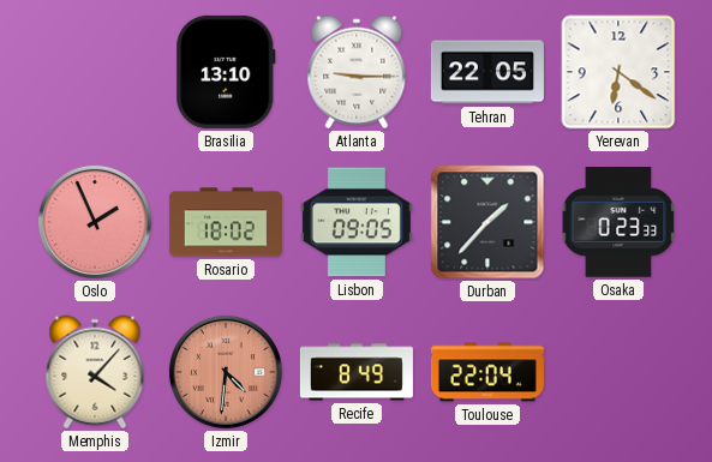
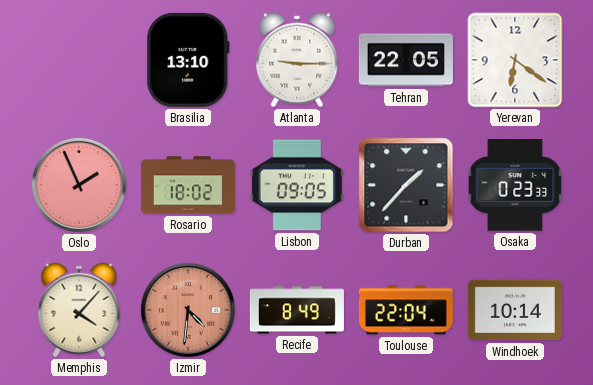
Windhoek: none -> 10:14
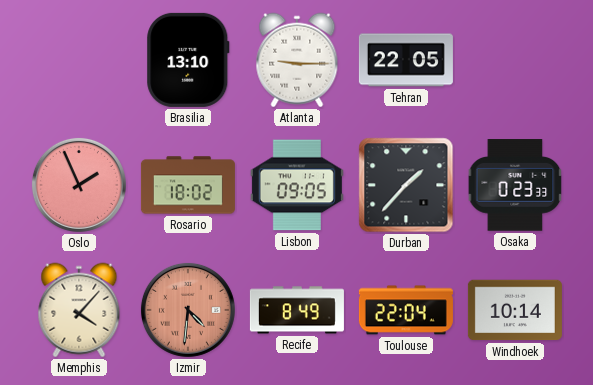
Yerevan: 6:21 -> none
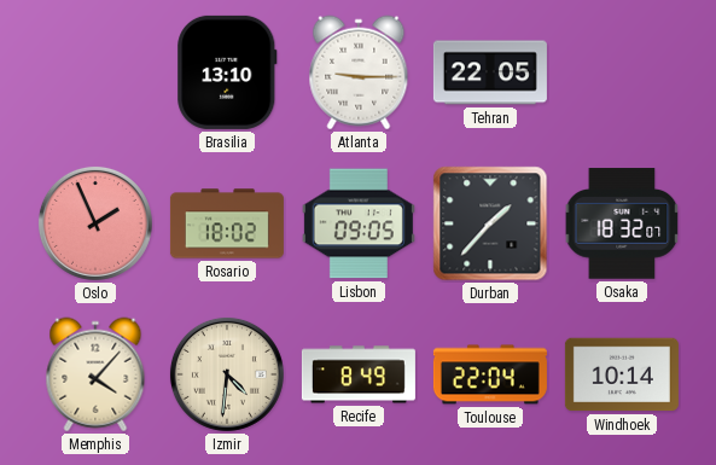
Osaka: 0:23 -> 18:32
Izmir dial: salmon -> cream
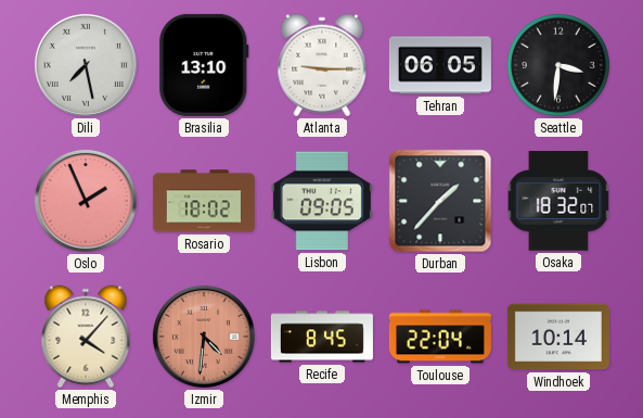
Dili: none -> 7:28
Tehran: 22:05 -> 06:05
Seattle: none -> 3:31
Izmir dial: cream -> salmon
Recife: 8:49 -> 8:45
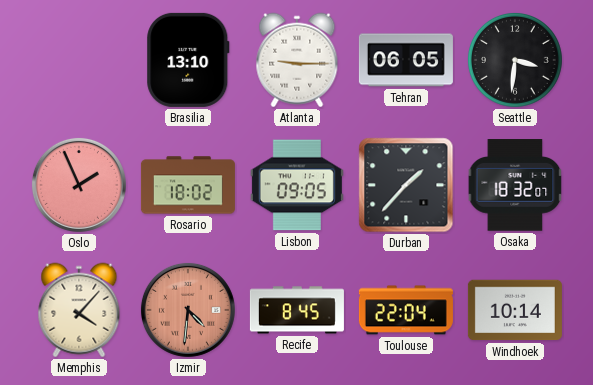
Dili: 7:28 -> none
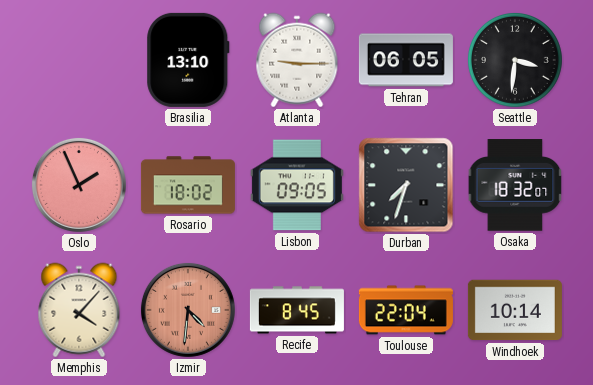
Durban: 1:37 -> 7:33
